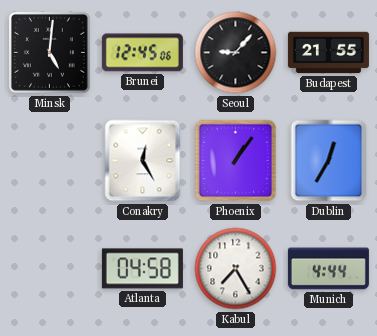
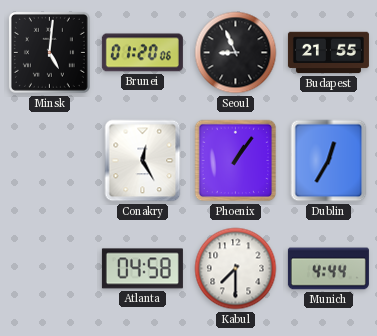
Brunei: 12:45 -> 01:20
Seoul: 9:07 -> 8:56
Kabul: 7:25 -> 7:30
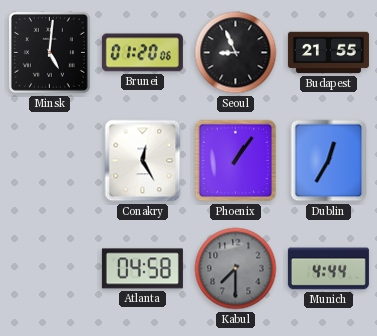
Kabul dial: white -> grey
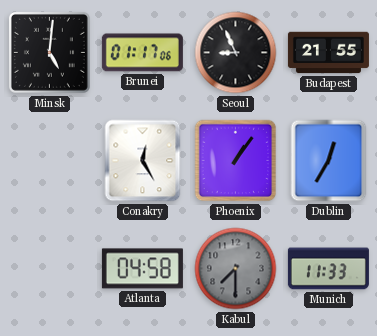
Brunei: 01:20 -> 01:17
Munich: 4:44 -> 11:33
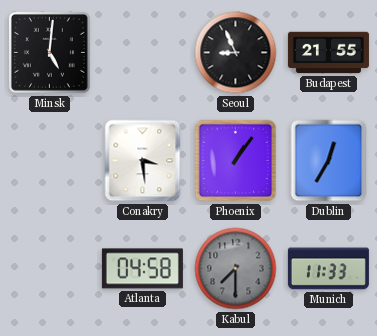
Brunei: 01:17 -> none
Conakry: 12:25 -> 3:29
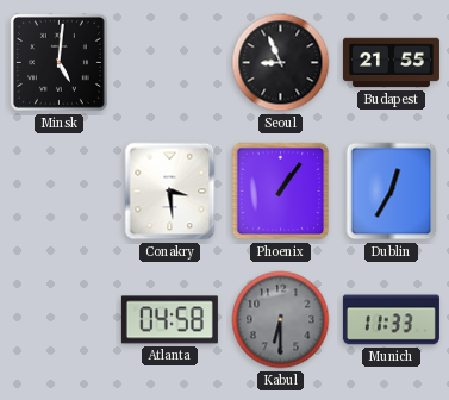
Kabul: 7:30 -> 6:30
